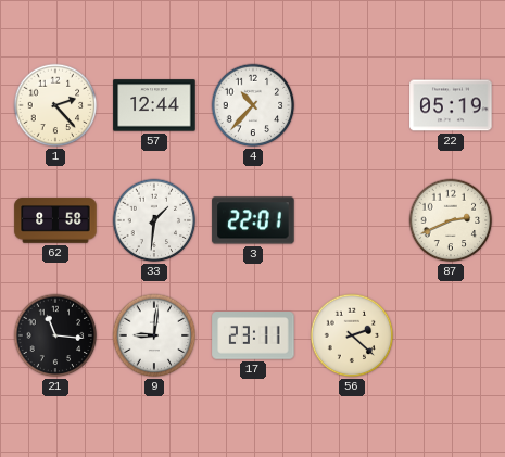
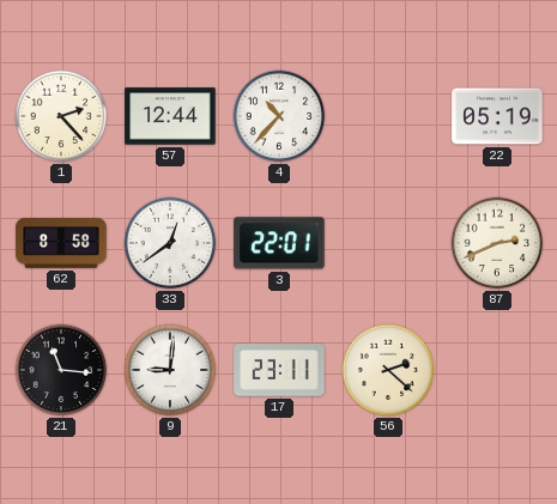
33: 1:31 -> 12:39
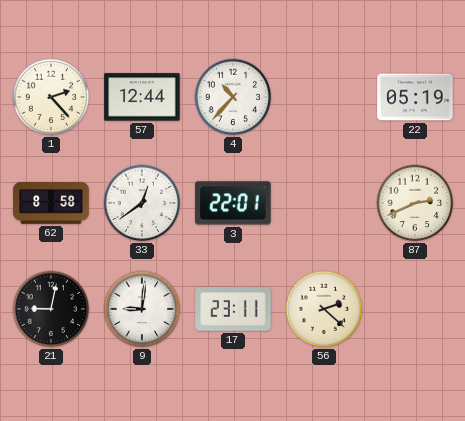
21: 11:16 -> 9:02
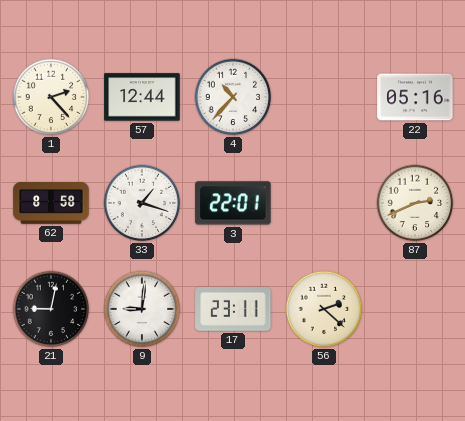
22: 05:19 -> 05:16
33: 12:39 -> 1:18
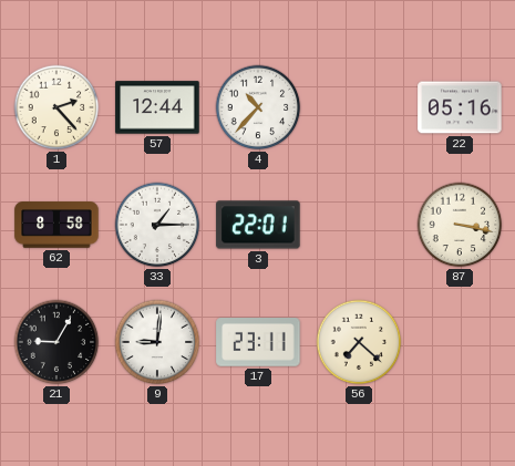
33: 1:18 -> 1:15
87: 2:41 -> 3:17
21: 9:02 -> 9:05
56: 2:22 -> 7:22
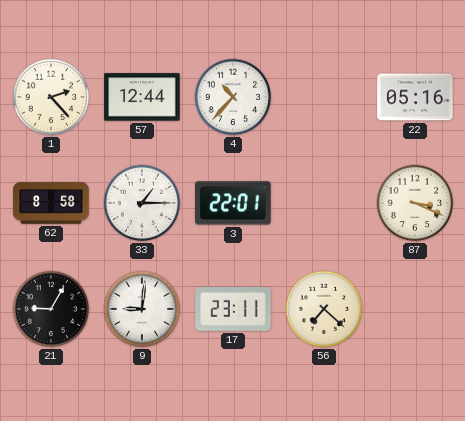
87: 3:17 -> 3:19
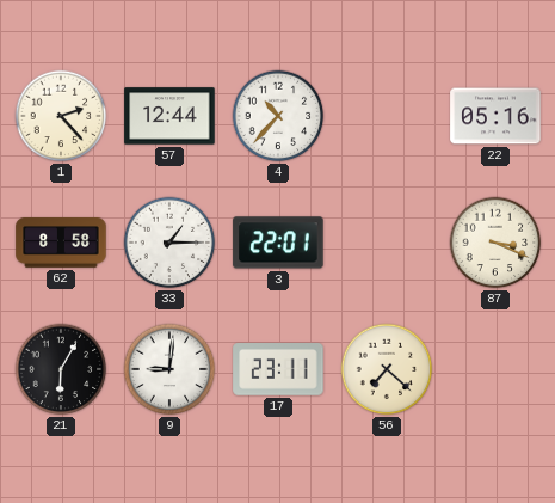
21: 9:05 -> 6:05
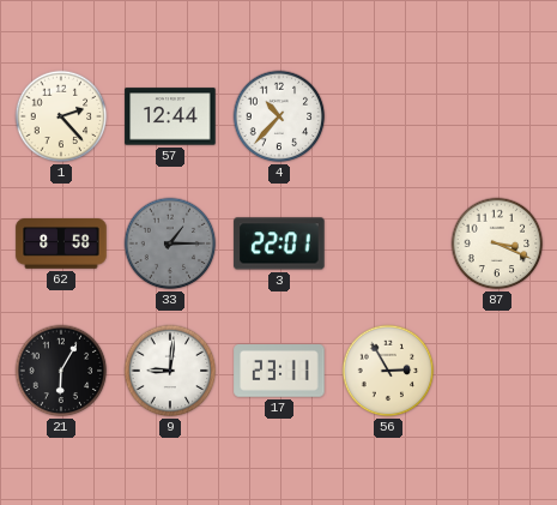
22: 05:16 -> none
33 dial: white -> grey
56: 7:22 -> 2:55
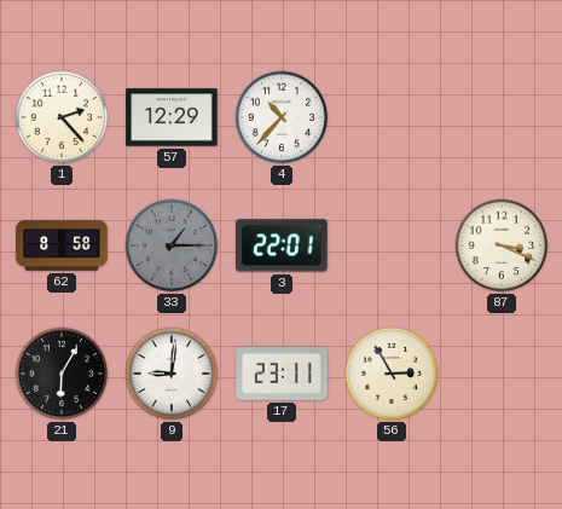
57: 12:44 -> 12:29
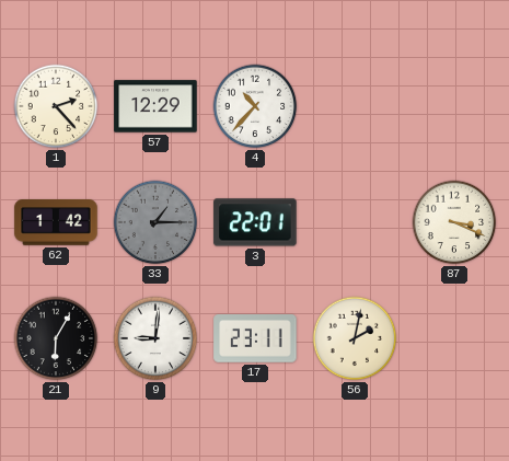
62: 8:58 -> 1:42
56: 2:55 -> 2:02
